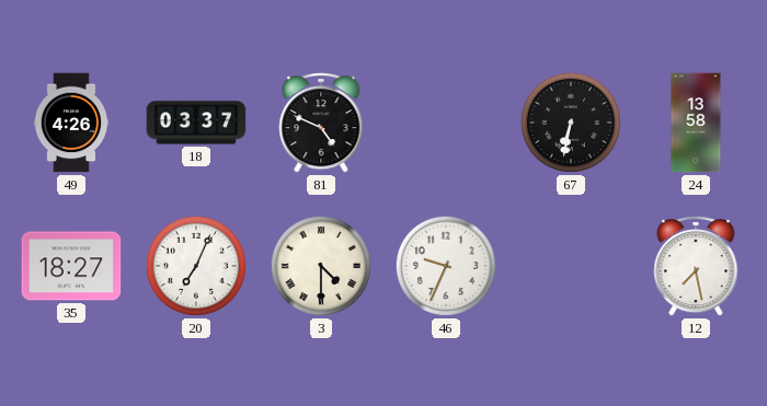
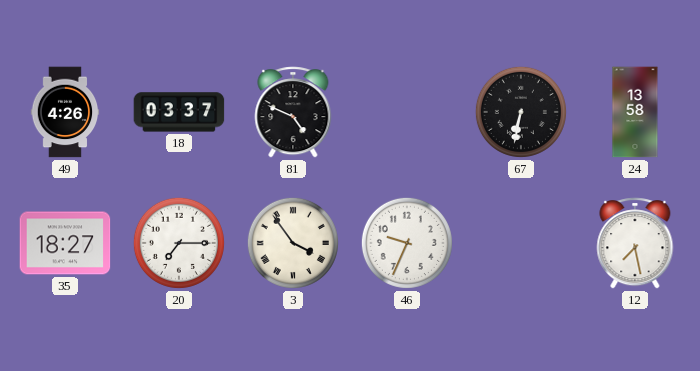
20: 7:04 -> 7:15
3: 4:30 -> 3:54
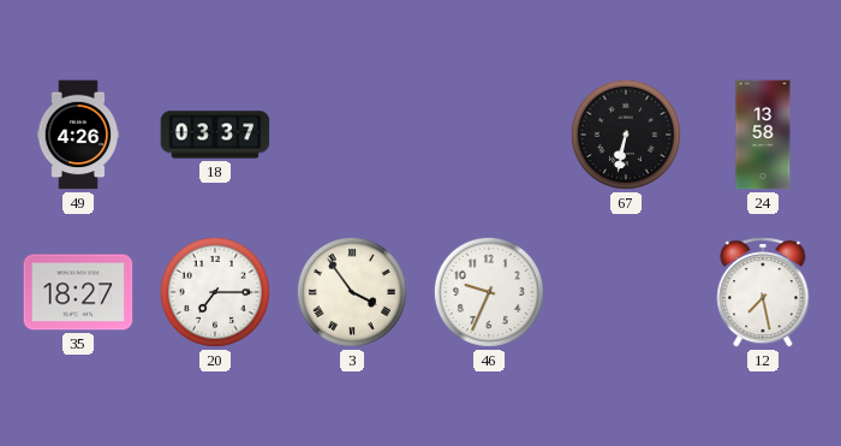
81: 4:49 -> none
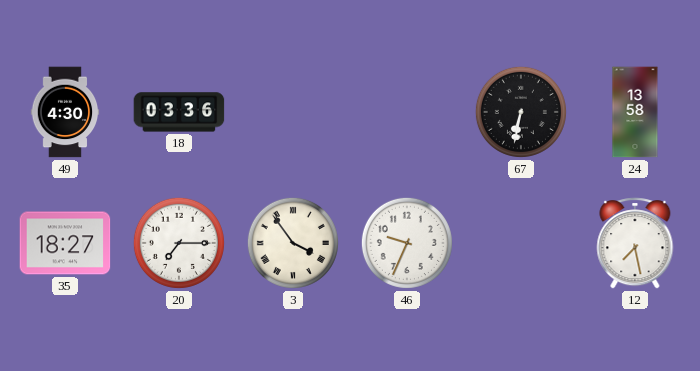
49: 4:26 -> 4:30
18: 03:37 -> 03:36
